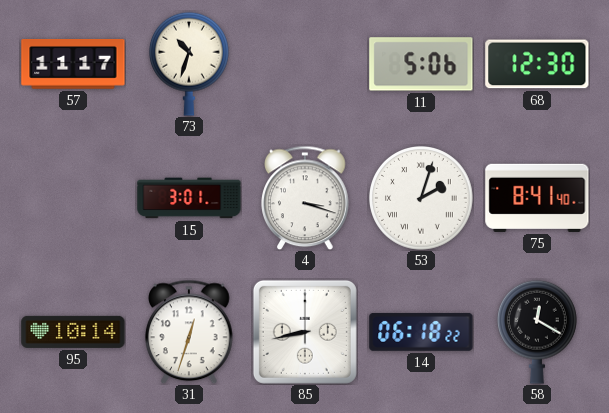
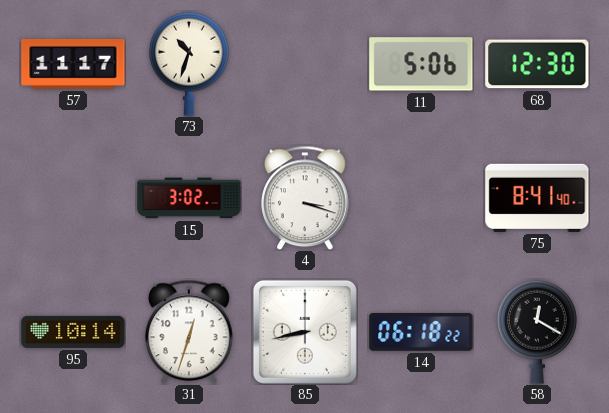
15: 3:01 -> 3:02
53: 2:03 -> none
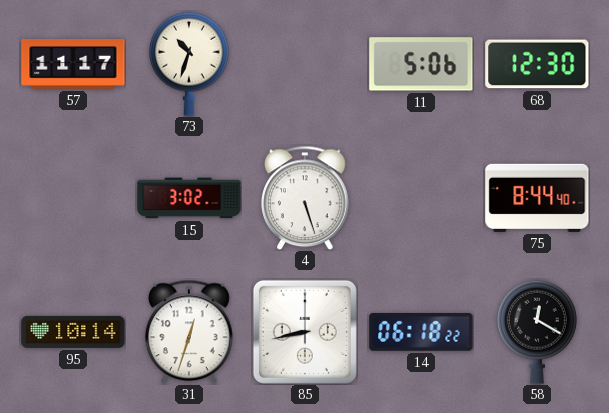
4: 3:18 -> 5:27
75: 8:41 -> 8:44
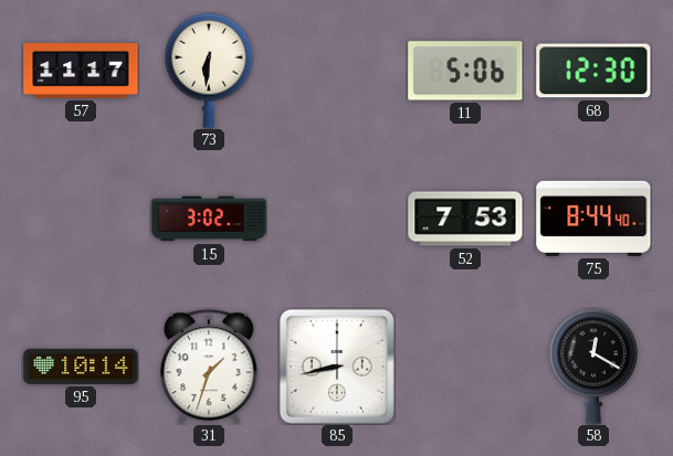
73: 10:33 -> 6:31
4: 5:27 -> none
52: none -> 7:53
31: 12:33 -> 1:33
14: 06:18 -> none
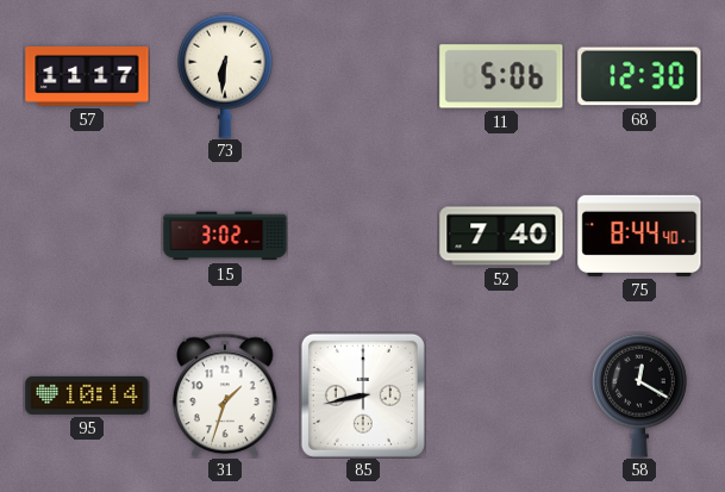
52: 7:53 -> 7:40
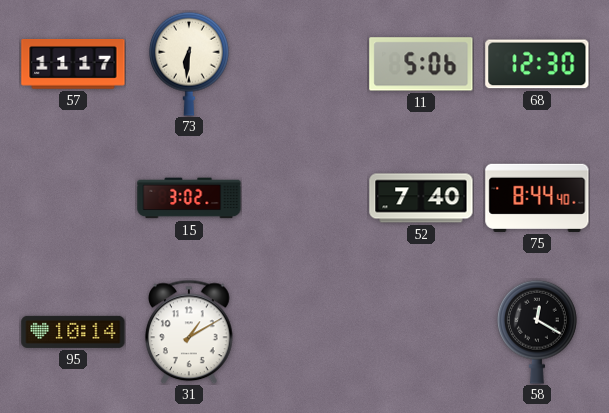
31: 1:33 -> 1:10
85: 8:43 -> none
